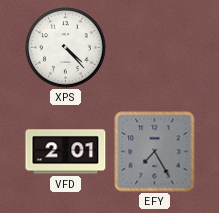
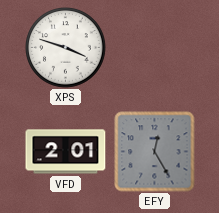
XPS: 4:23 -> 3:48
EFY: 7:25 -> 12:25
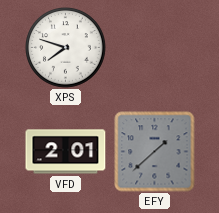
XPS: 3:48 -> 7:48
EFY: 12:25 -> 1:38
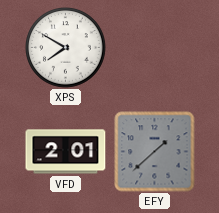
XPS: 7:48 -> 7:50
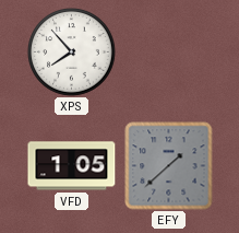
XPS: 7:50 -> 7:53
VFD: 2:01 -> 1:05
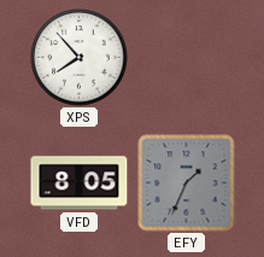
VFD: 1:05 -> 8:05
EFY: 1:38 -> 1:34
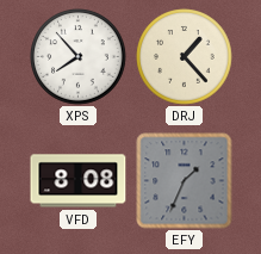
DRJ: none -> 1:23
VFD: 8:05 -> 8:08
